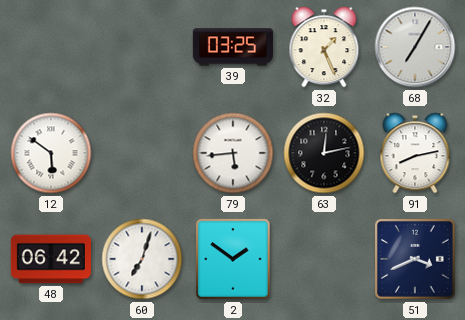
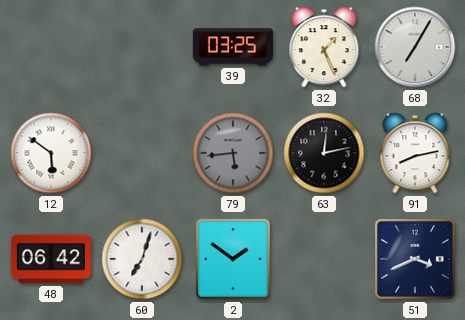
79 dial: white -> grey
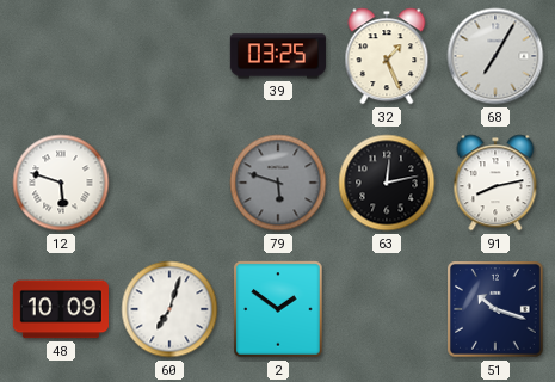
12: 5:51 -> 5:48
79: 5:44 -> 5:48
48: 06:42 -> 10:09
51: 3:41 -> 10:18
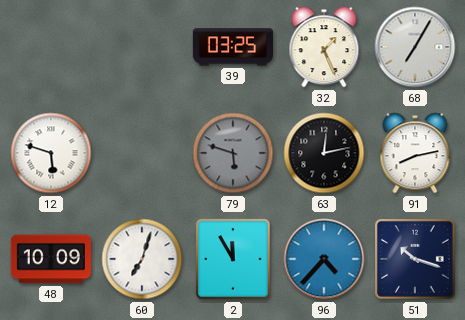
2: 1:51 -> 11:55
96: none -> 4:37
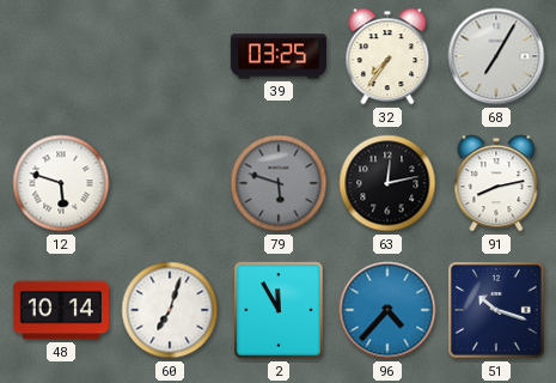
32: 1:26 -> 7:36
48: 10:09 -> 10:14
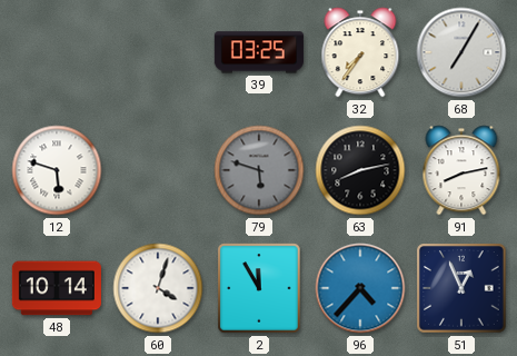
63: 12:13 -> 8:13
60: 7:03 -> 4:03
51: 10:18 -> 12:56
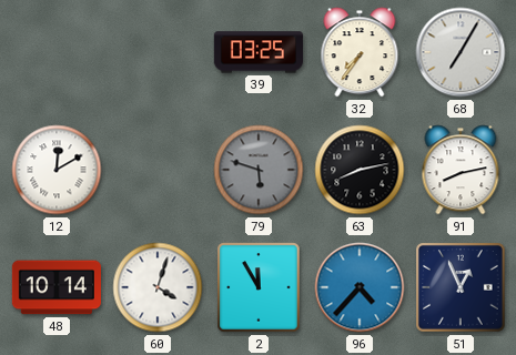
12: 5:48 -> 12:10
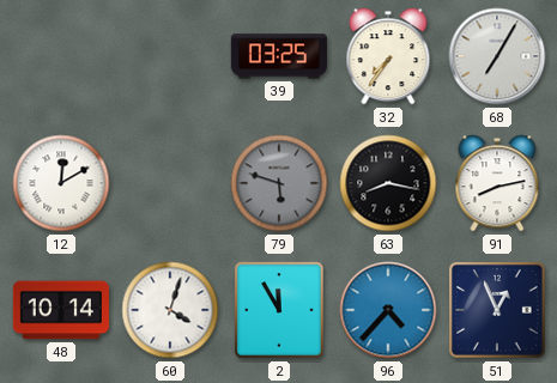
63: 8:13 -> 8:17
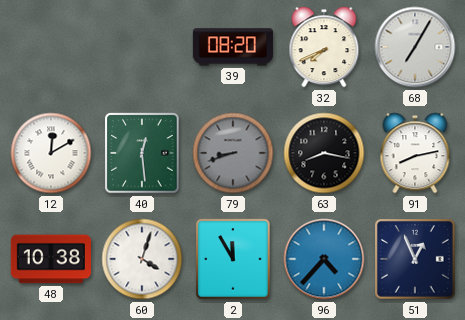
39: 03:25 -> 08:20
32: 7:36 -> 7:41
40: none -> 12:29
79: 5:48 -> 8:42
48: 10:14 -> 10:38
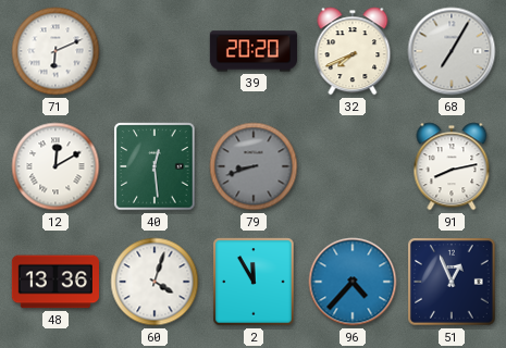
71: none -> 6:11
39: 08:20 -> 20:20
63: 8:17 -> none
48: 10:38 -> 13:36
